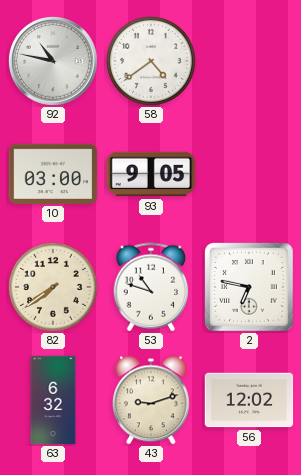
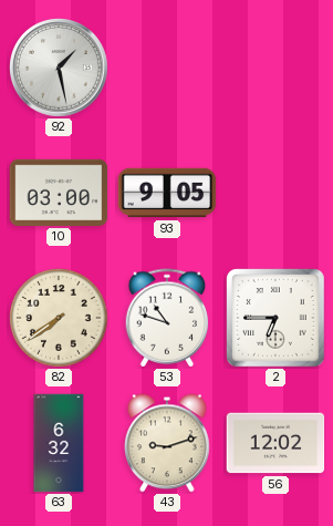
92: 10:47 -> 1:28
58: 4:39 -> none
2: 6:47 -> 6:45
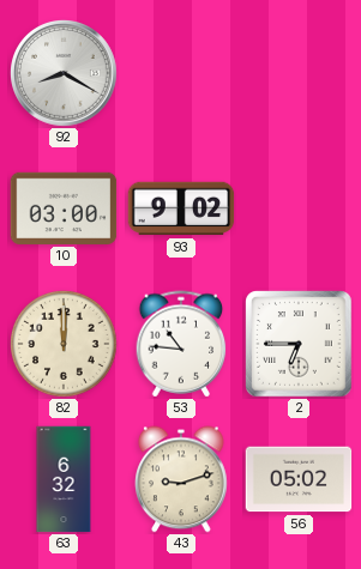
92: 1:28 -> 8:20
93: 9:05 -> 9:02
82: 7:39 -> 12:00
53: 10:48 -> 10:46
56: 12:02 -> 05:02
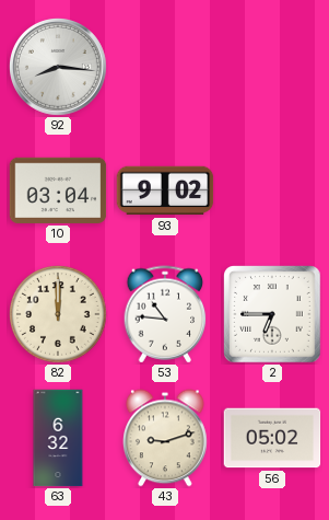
92: 8:20 -> 8:16
10: 03:00 -> 03:04
